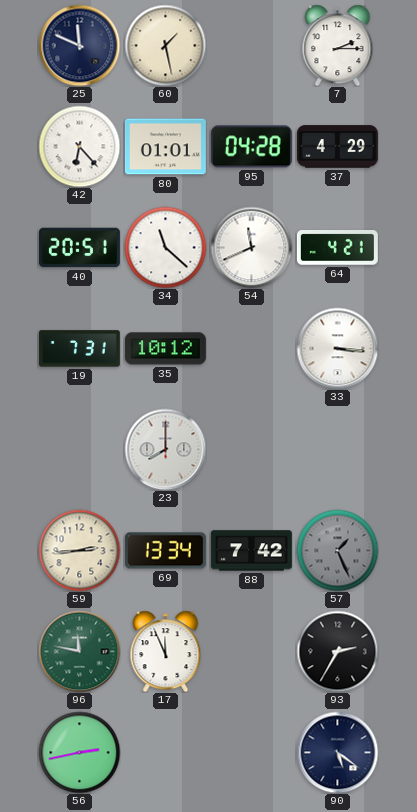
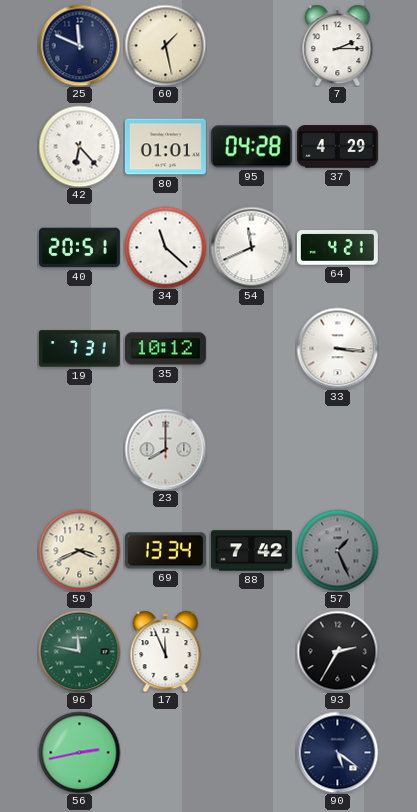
59: 2:44 -> 3:41
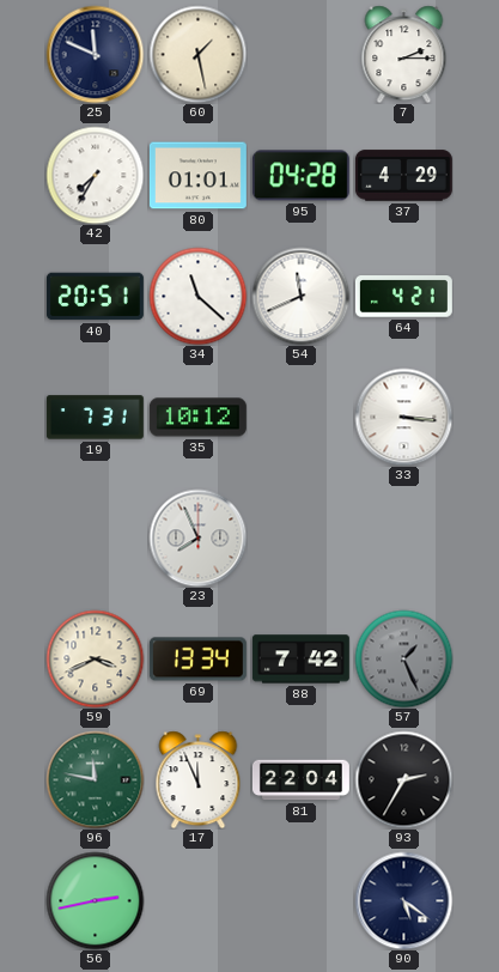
42: 6:23 -> 7:35
23: 8:00 -> 7:56
81: none -> 22:04
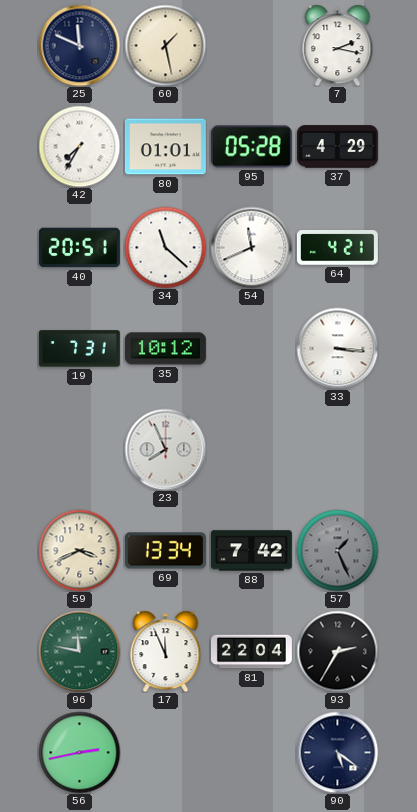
7: 2:15 -> 2:17
95: 04:28 -> 05:28
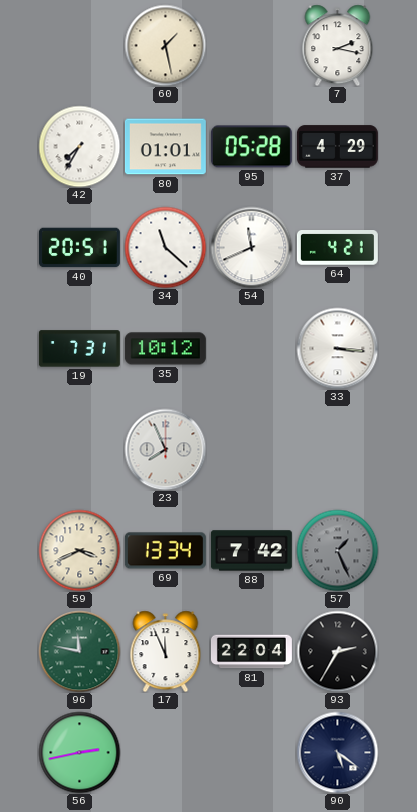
25: 11:49 -> none
